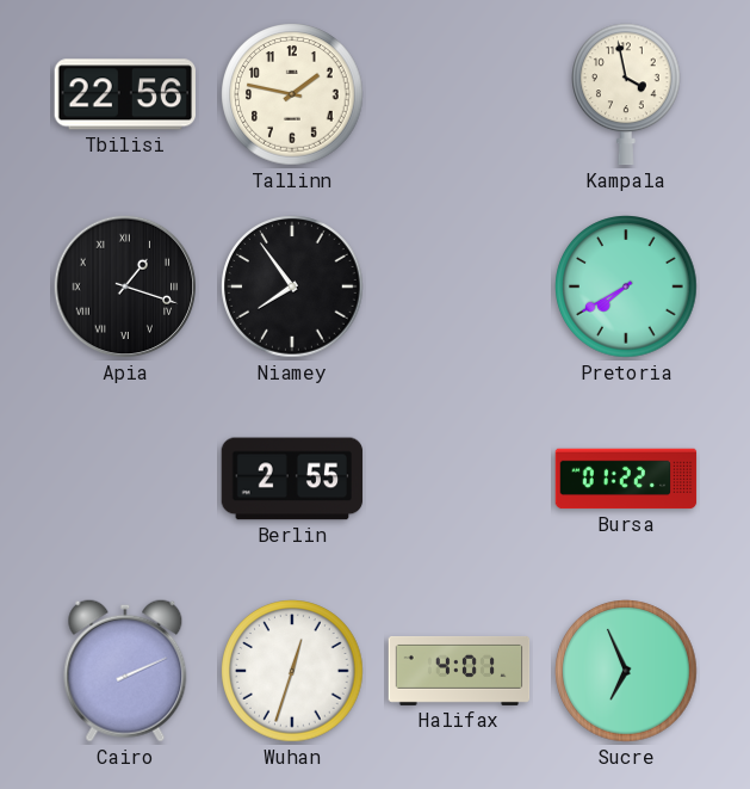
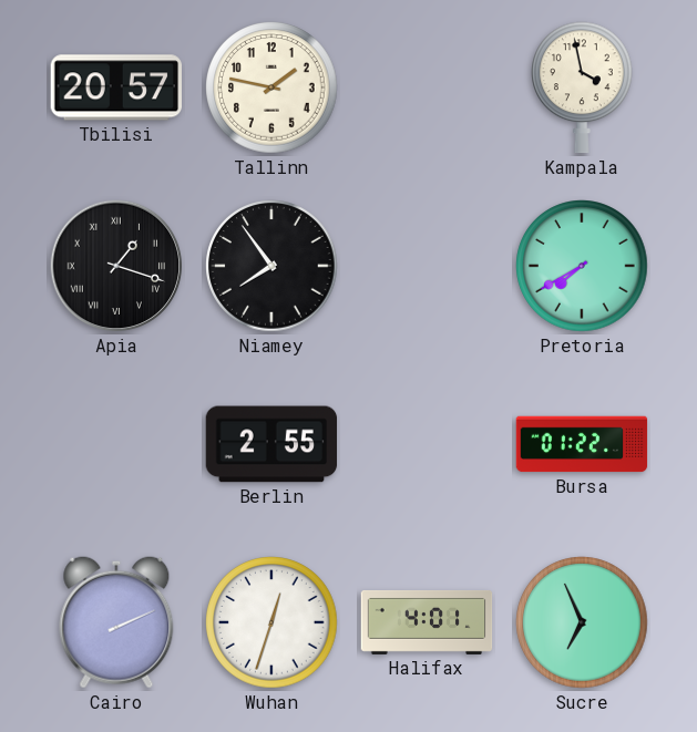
Tbilisi: 22:56 -> 20:57
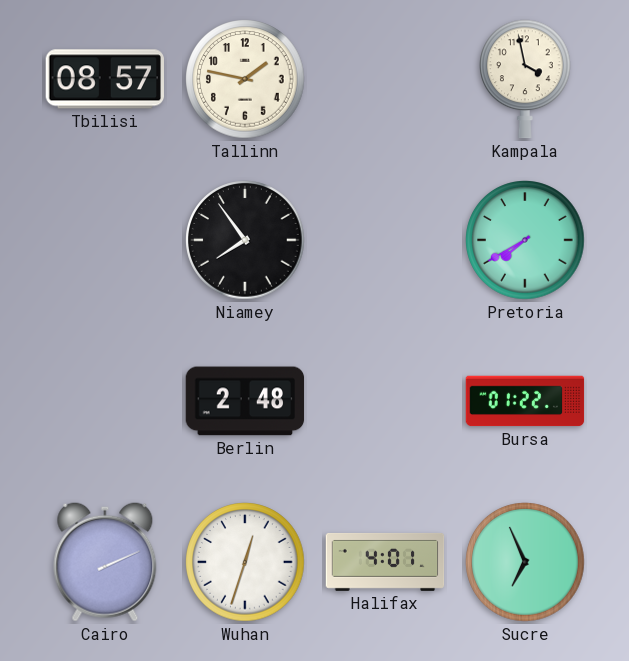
Tbilisi: 20:57 -> 08:57
Apia: 1:18 -> none
Berlin: 2:55 -> 2:48
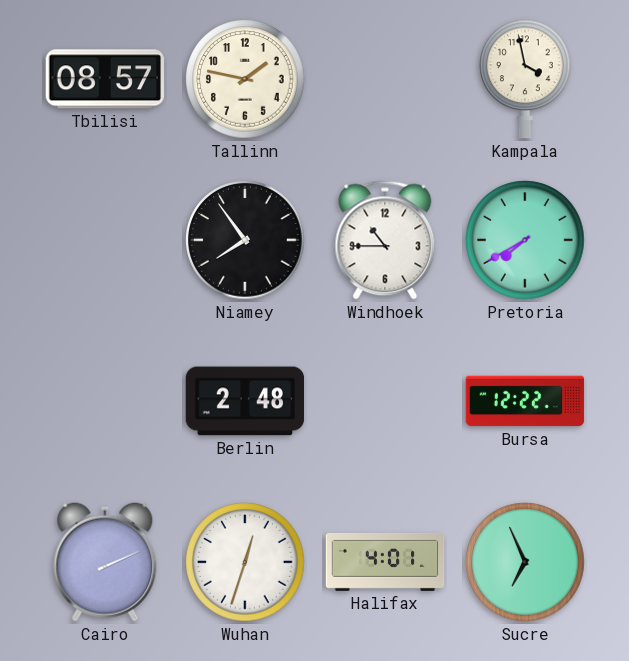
Windhoek: none -> 10:45
Bursa: 01:22 -> 12:22
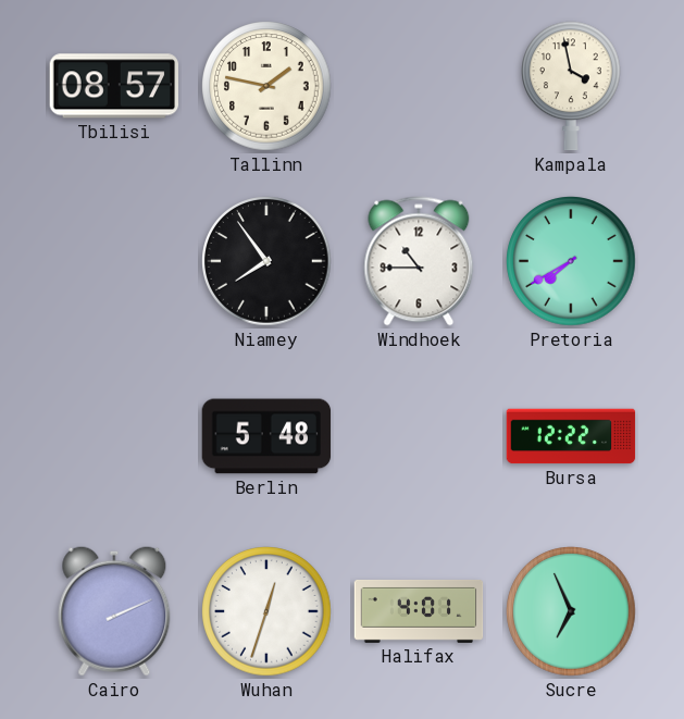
Berlin: 2:48 -> 5:48
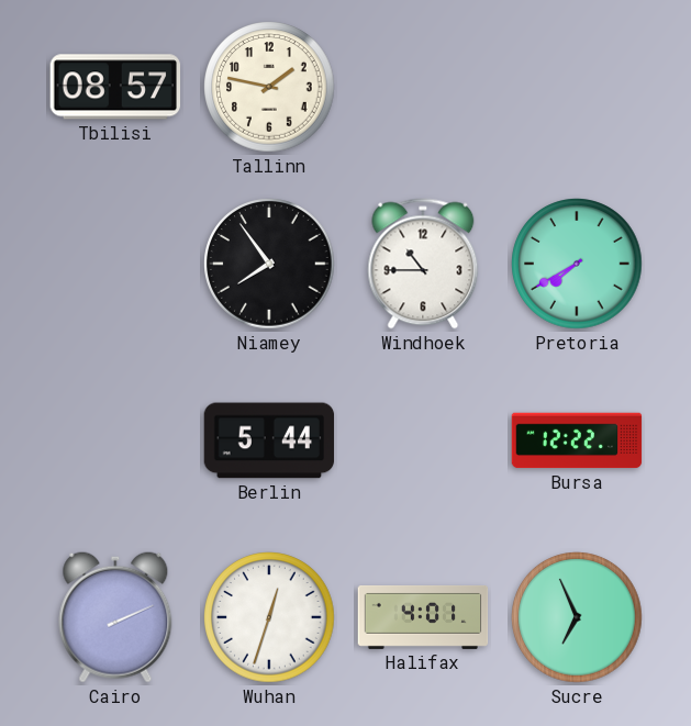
Kampala: 3:58 -> none
Berlin: 5:48 -> 5:44
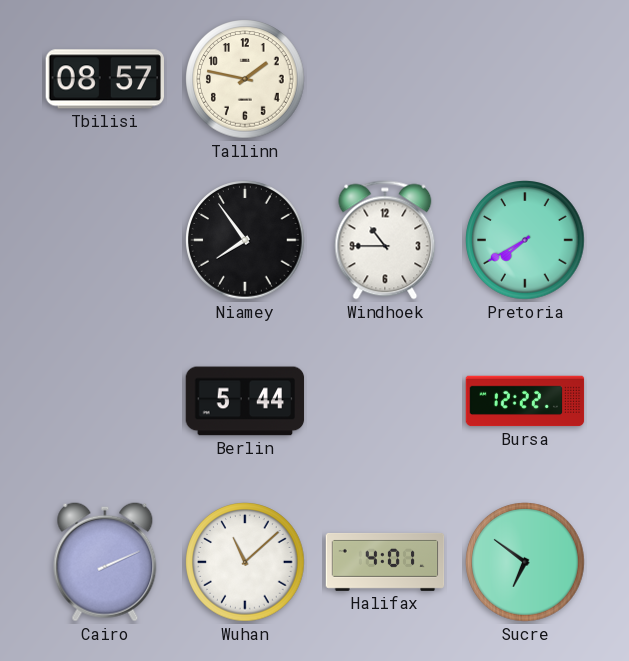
Wuhan: 12:33 -> 11:08
Sucre: 6:56 -> 6:51
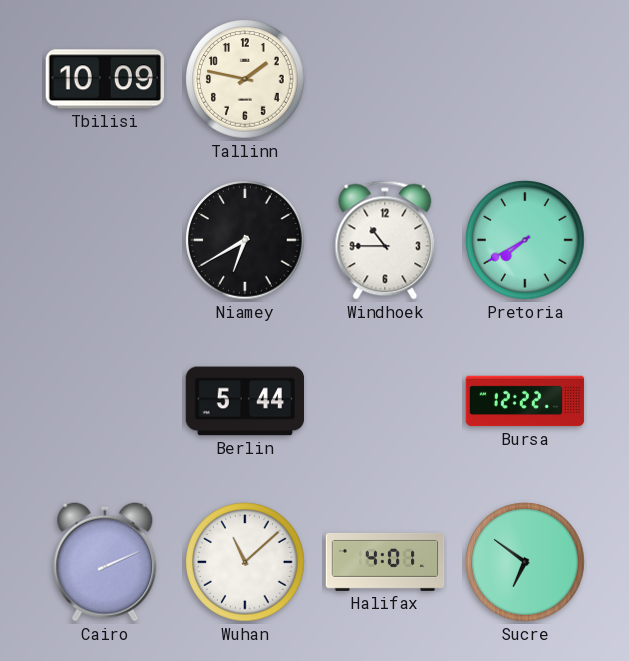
Tbilisi: 08:57 -> 10:09
Niamey: 7:54 -> 6:40
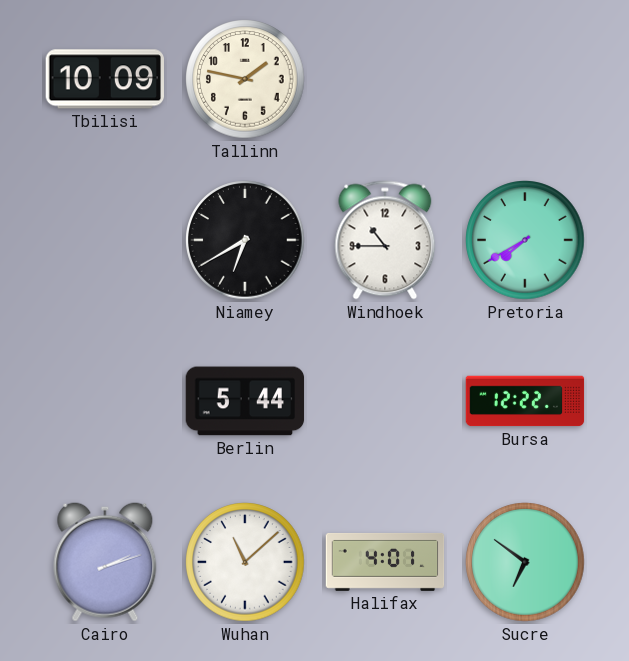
Cairo: 2:11 -> 2:12
